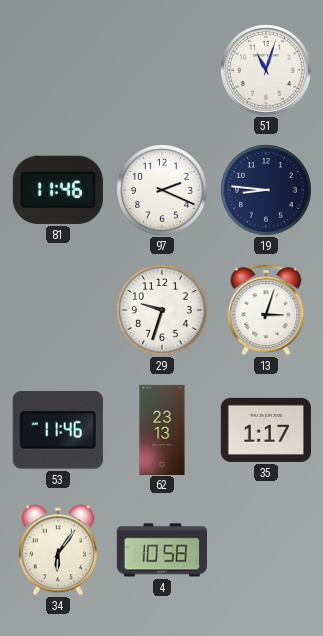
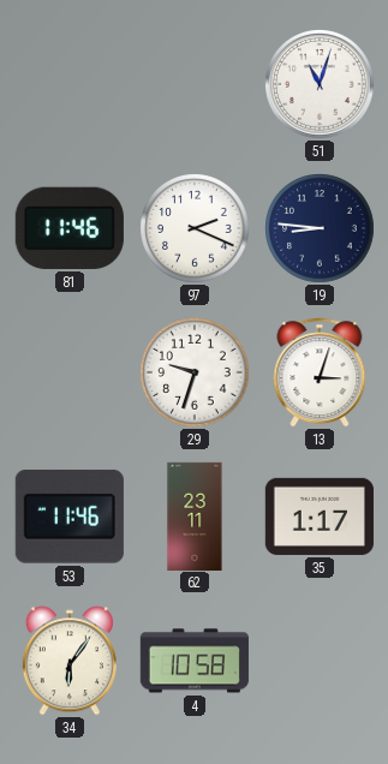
62: 23:13 -> 23:11
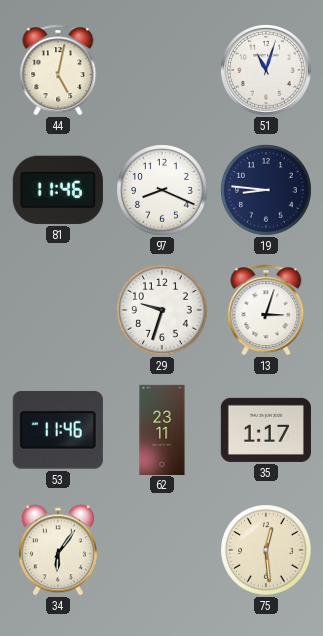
44: none -> 5:02
97: 2:19 -> 8:19
4: 10:58 -> none
75: none -> 12:29
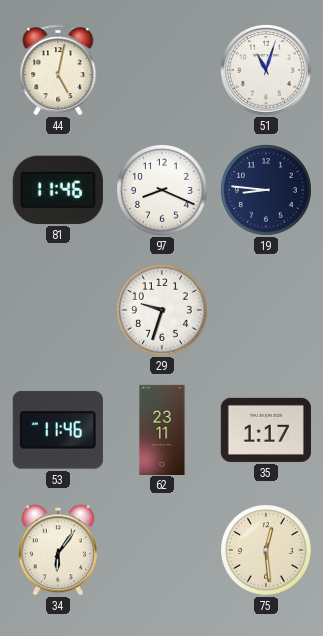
13: 3:03 -> none
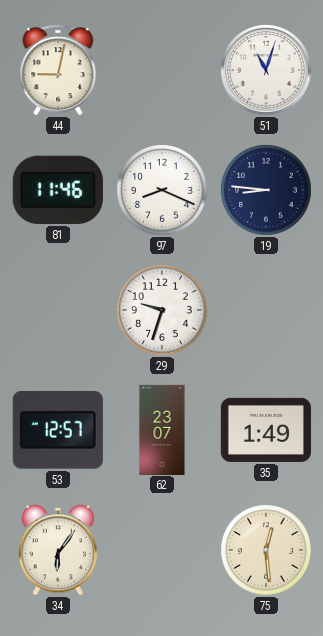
44: 5:02 -> 9:02
53: 11:46 -> 12:57
62: 23:11 -> 23:07
35: 1:17 -> 1:49
